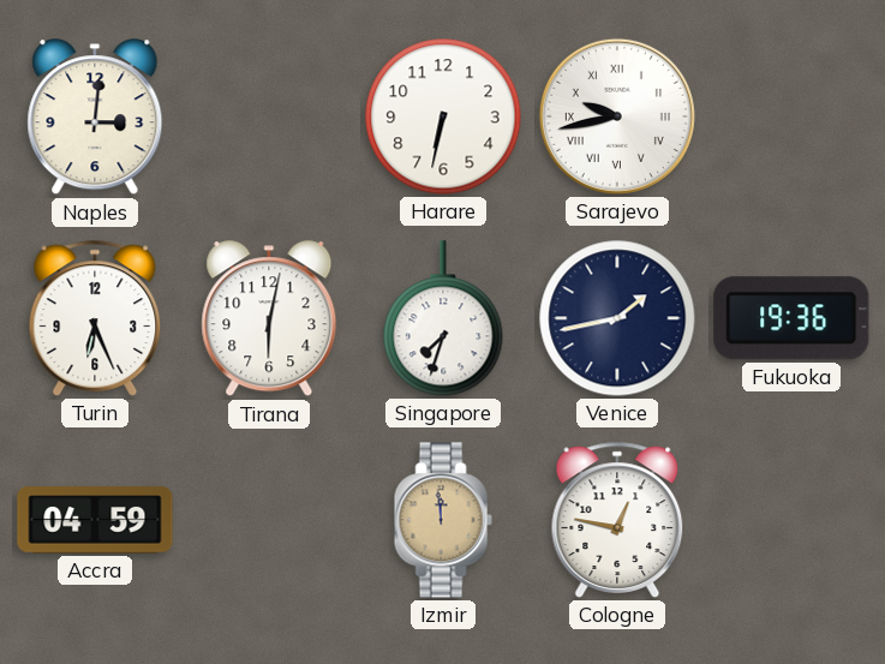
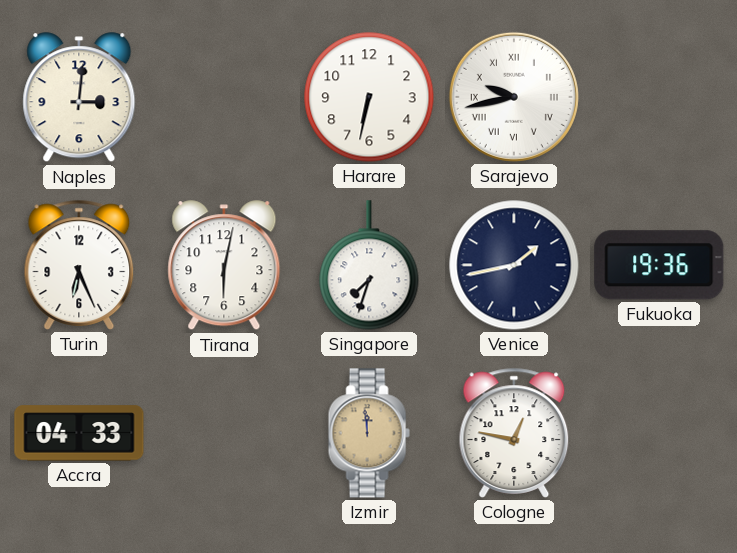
Accra: 04:59 -> 04:33
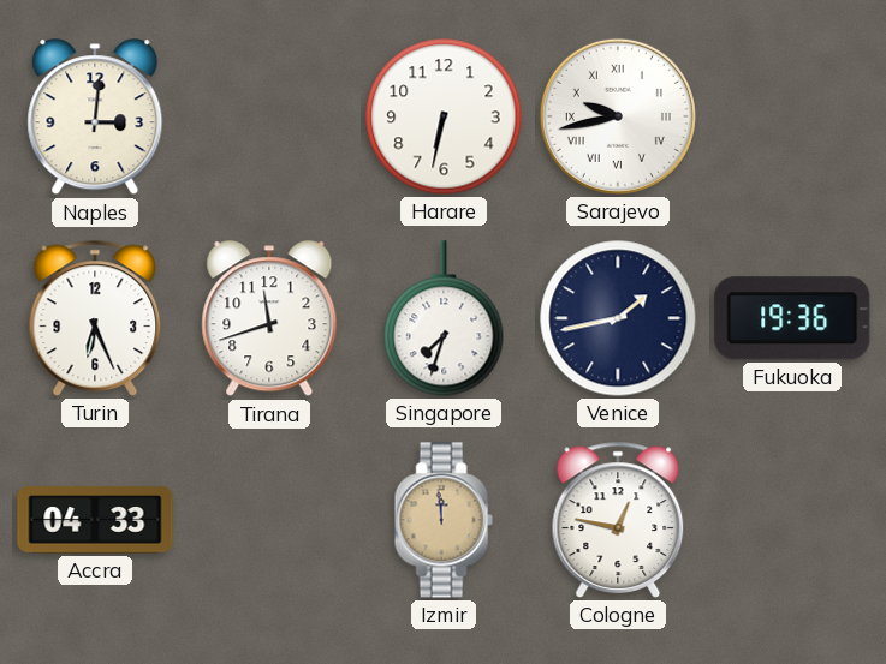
Tirana: 6:02 -> 11:42
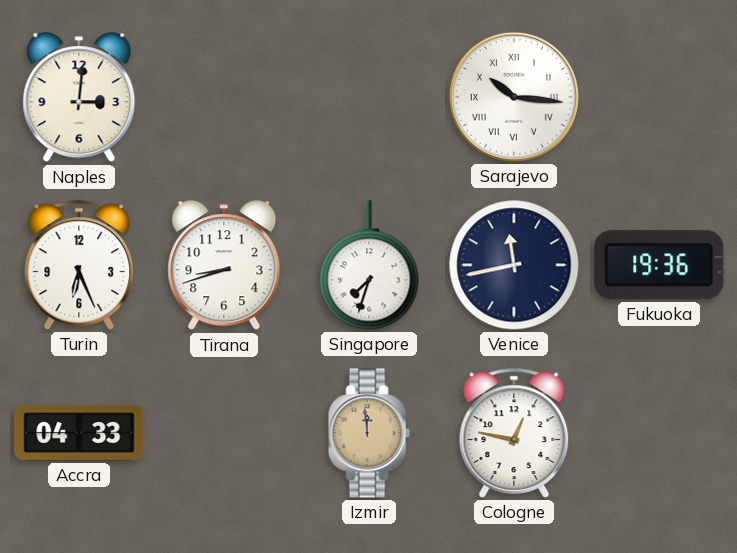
Harare: 6:32 -> none
Sarajevo: 9:43 -> 10:16
Tirana: 11:42 -> 8:42
Venice: 1:43 -> 11:43
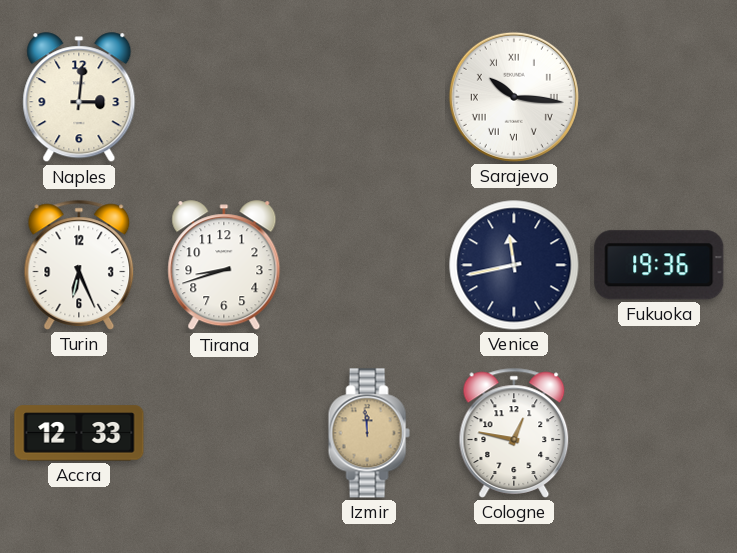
Singapore: 7:33 -> none
Accra: 04:33 -> 12:33
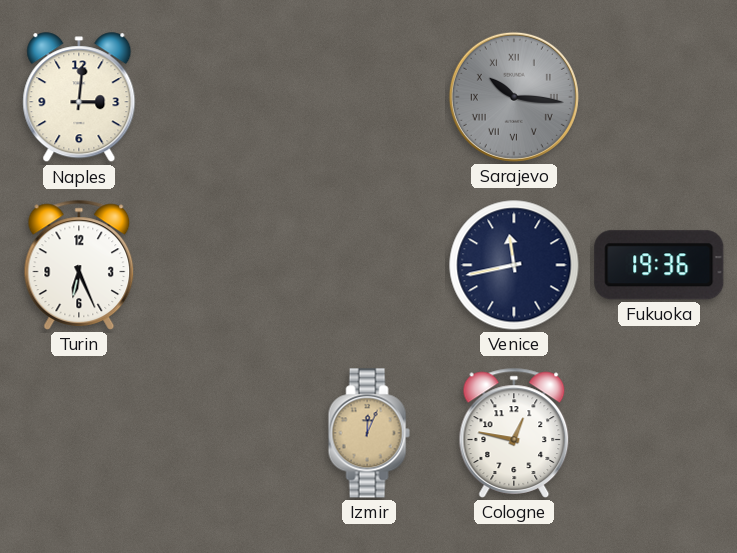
Sarajevo dial: white -> grey
Tirana: 8:42 -> none
Accra: 12:33 -> none
Izmir: 11:59 -> 12:04
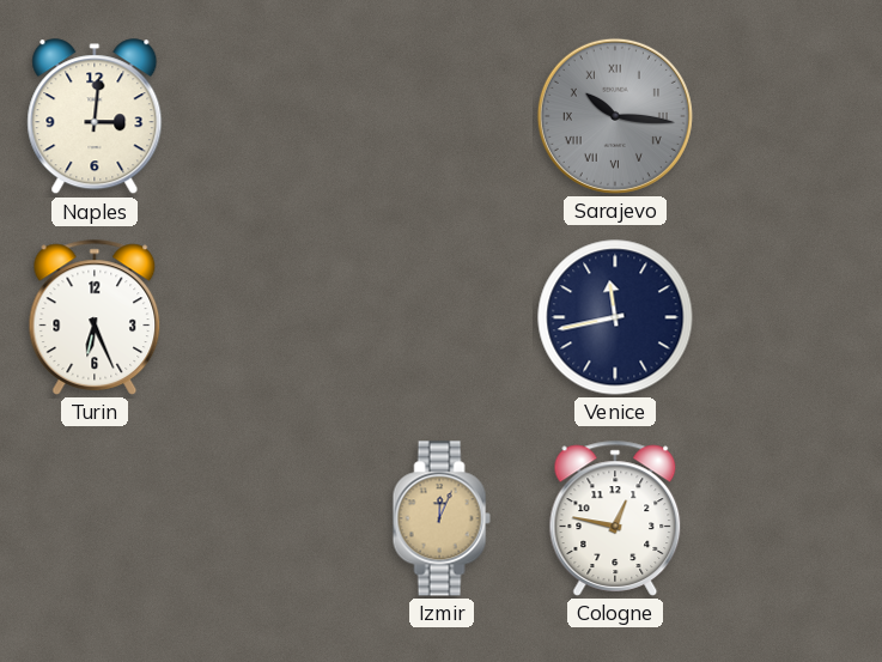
Fukuoka: 19:36 -> none
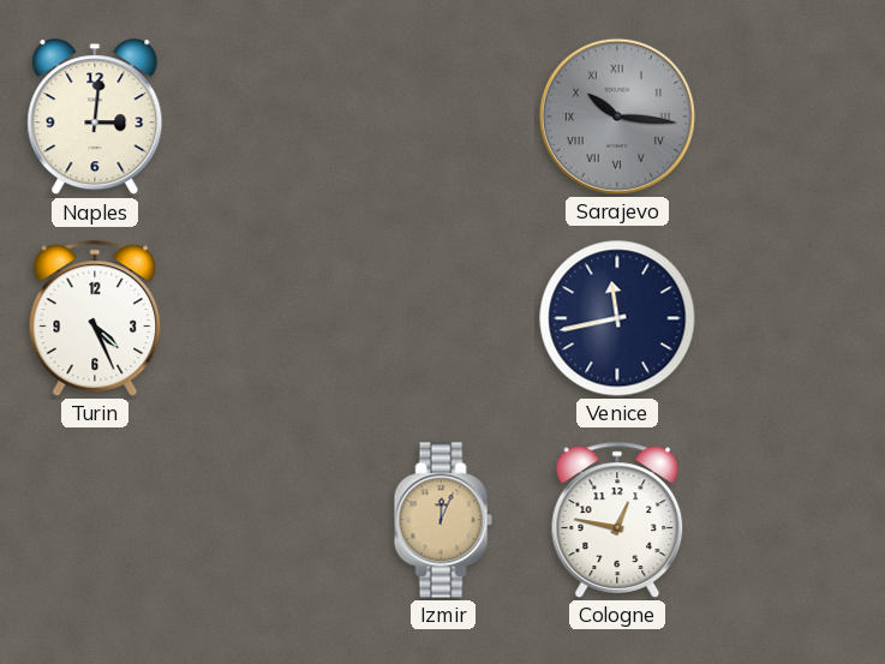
Turin: 6:26 -> 4:26
